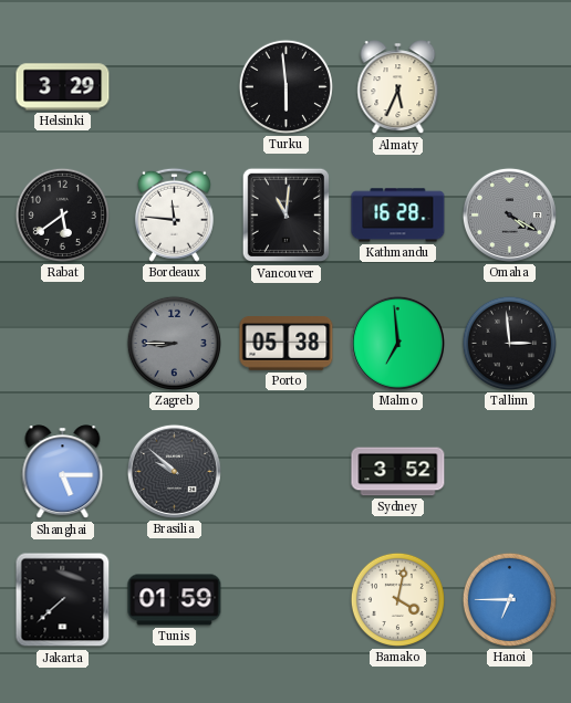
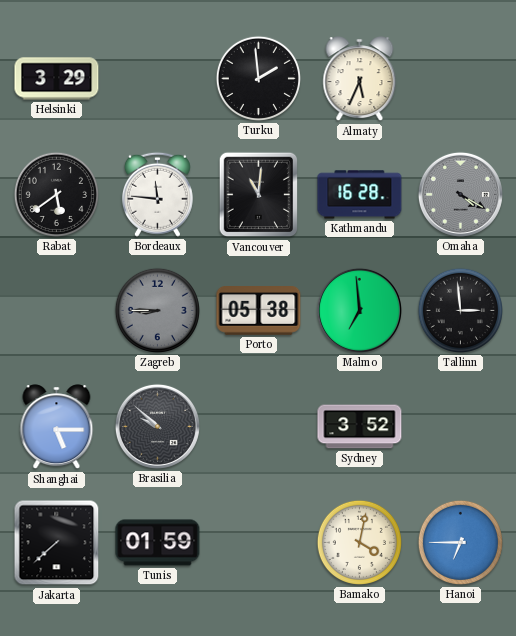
Turku: 5:59 -> 1:59
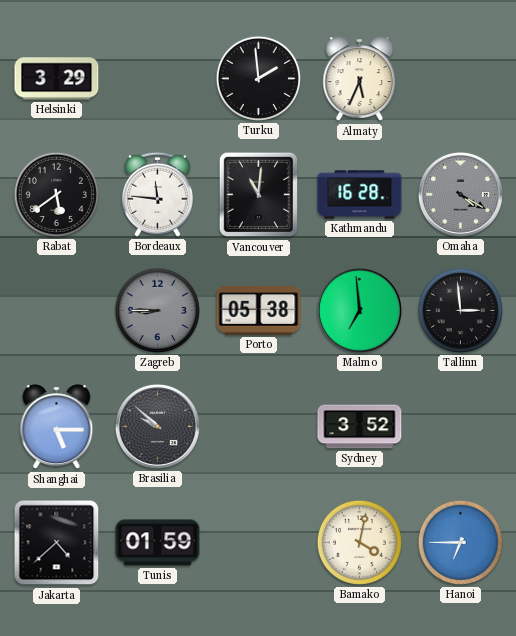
Jakarta: 7:38 -> 4:38
